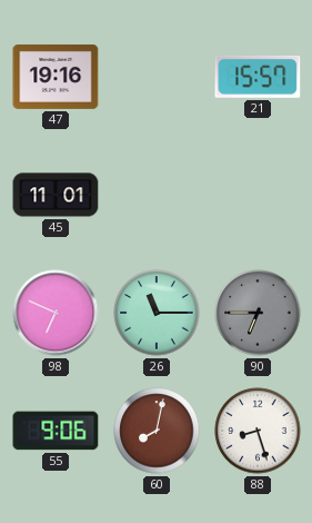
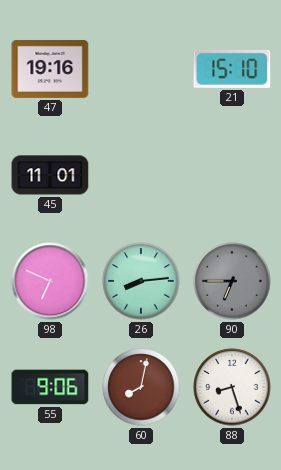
21: 15:57 -> 15:10
26: 11:15 -> 8:14
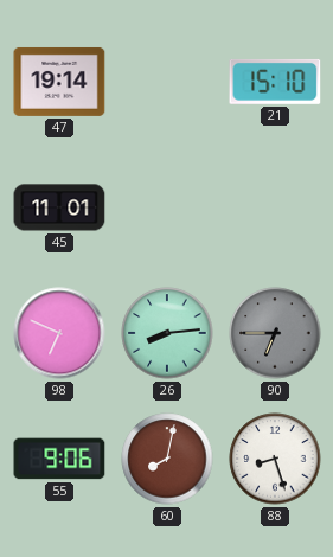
47: 19:16 -> 19:14
